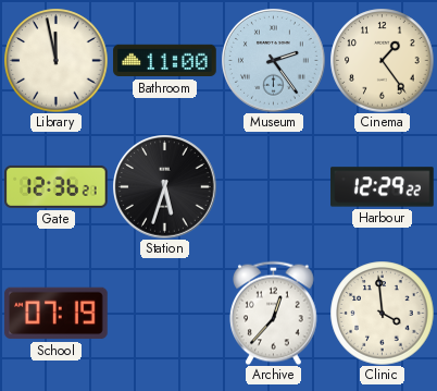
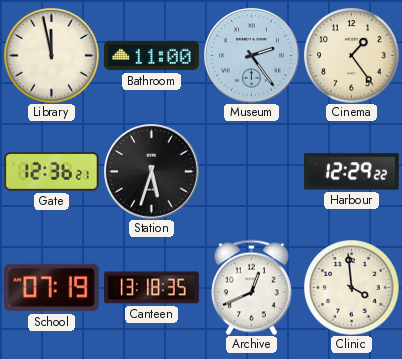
Canteen: none -> 13:18
Archive: 12:37 -> 12:41
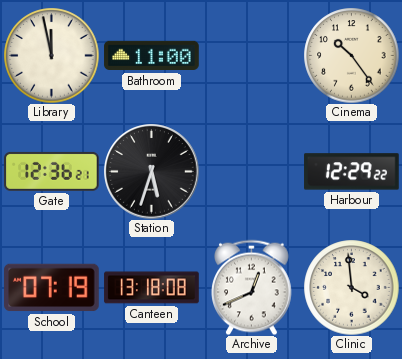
Museum: 2:24 -> none
Cinema: 1:24 -> 10:24
Canteen: 13:18:35 -> 13:18:08
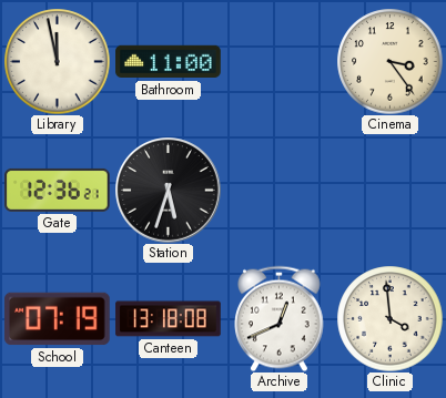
Cinema: 10:24 -> 3:24
Harbour: 12:29 -> none
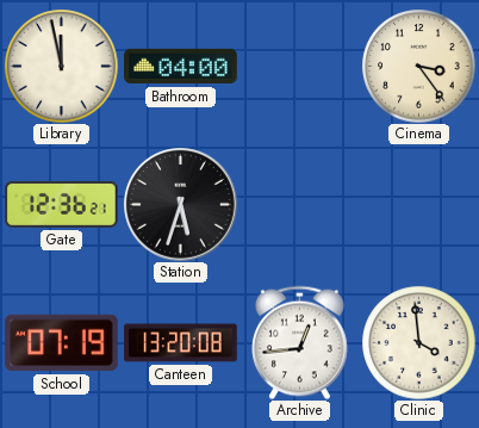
Bathroom: 11:00 -> 04:00
Canteen: 13:18 -> 13:20
Archive: 12:41 -> 12:44
